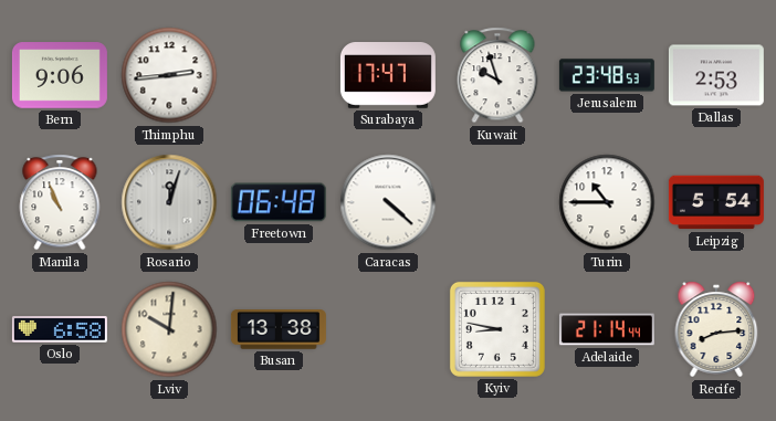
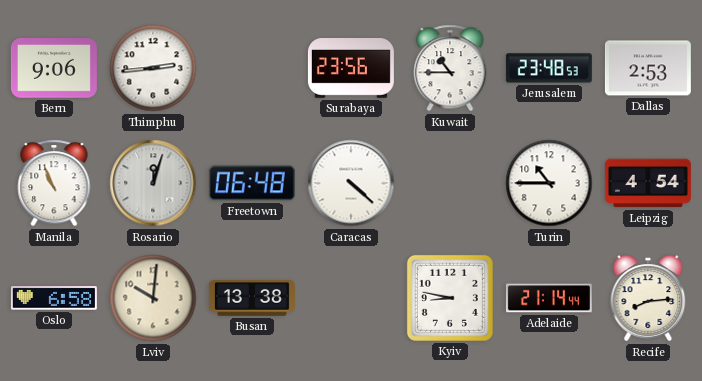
Surabaya: 17:47 -> 23:56
Kuwait: 9:57 -> 10:45
Leipzig: 5:54 -> 4:54
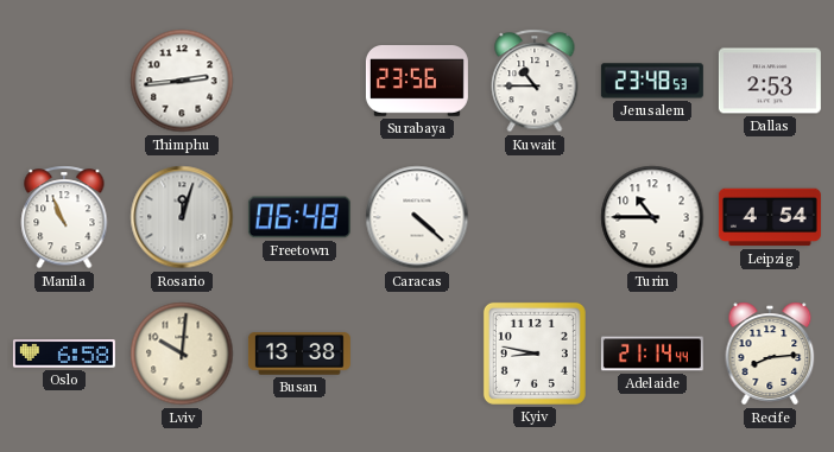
Bern: 9:06 -> none
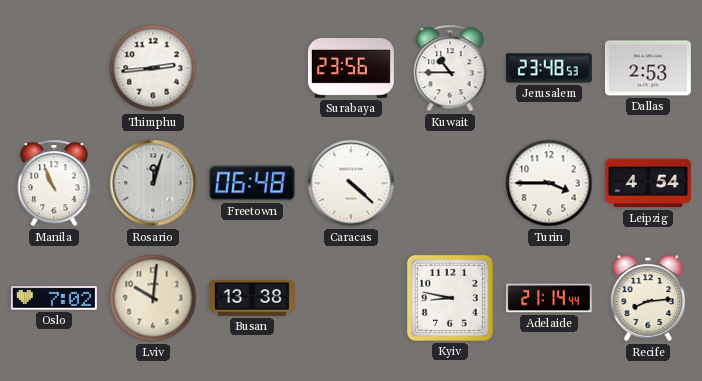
Turin: 10:45 -> 3:45
Oslo: 6:58 -> 7:02
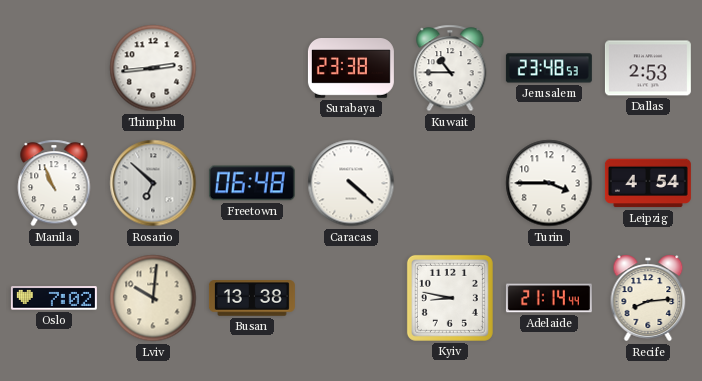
Surabaya: 23:56 -> 23:38
Rosario: 12:03 -> 6:52
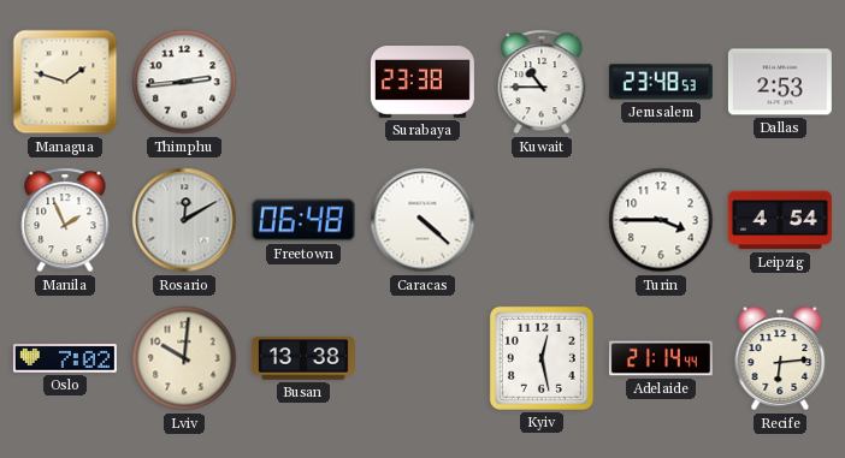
Managua: none -> 1:48
Manila: 10:56 -> 1:56
Rosario: 6:52 -> 12:10
Kyiv: 8:47 -> 12:28
Recife: 8:14 -> 6:14
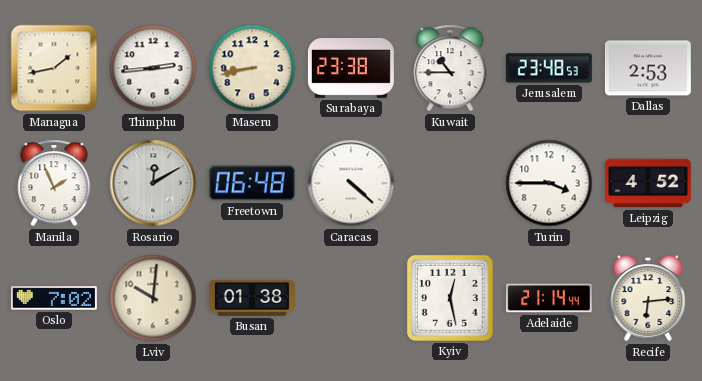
Managua: 1:48 -> 1:43
Maseru: none -> 8:43
Leipzig: 4:54 -> 4:52
Busan: 13:38 -> 01:38
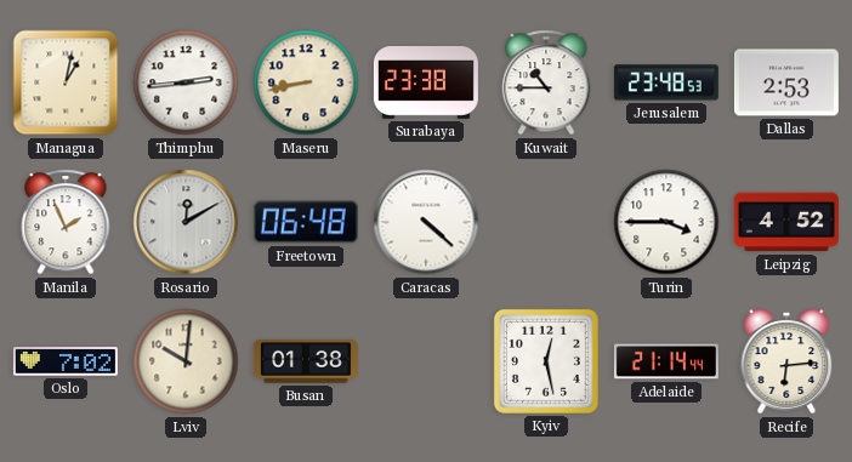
Managua: 1:43 -> 1:02
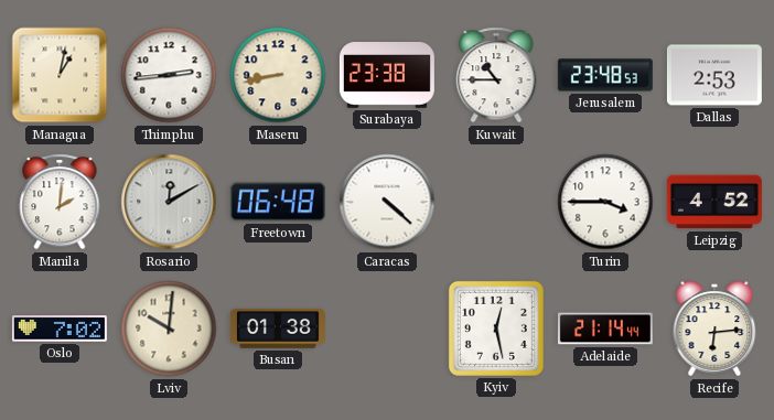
Manila: 1:56 -> 2:01
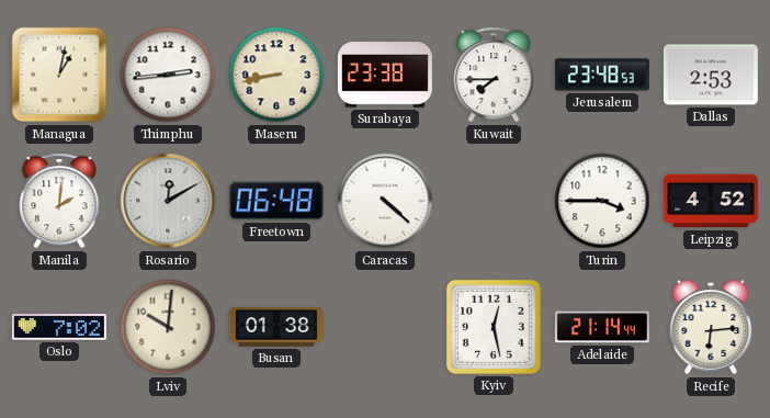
Kuwait: 10:45 -> 7:45
